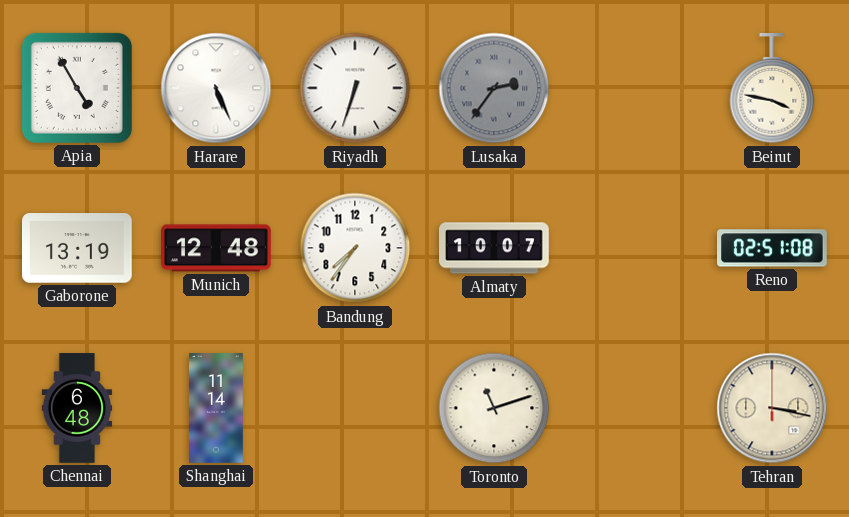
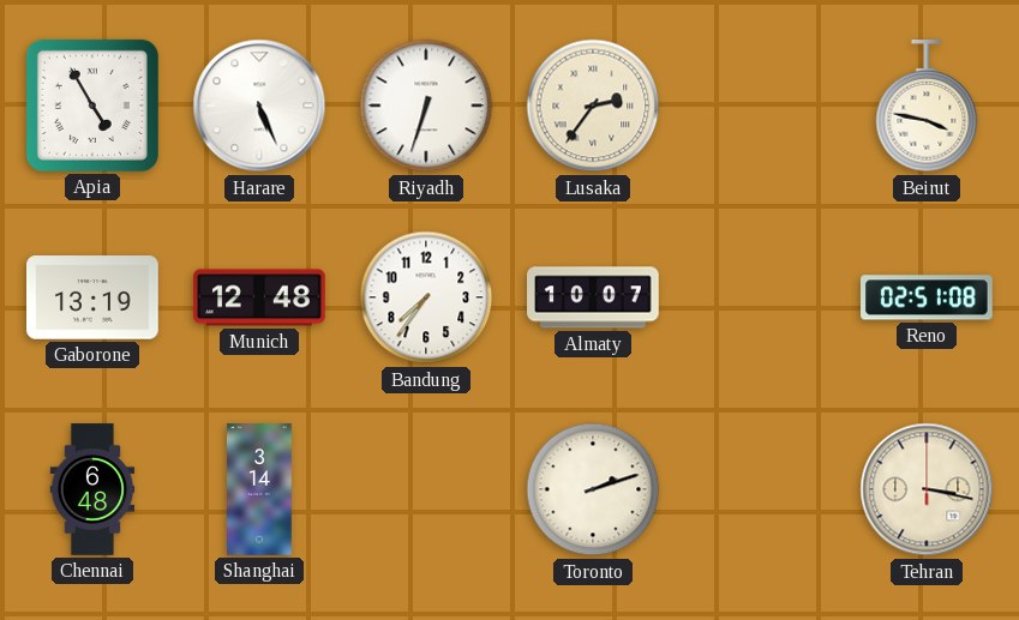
Lusaka dial: grey -> cream
Shanghai: 11:14 -> 3:14
Toronto: 11:12 -> 2:12
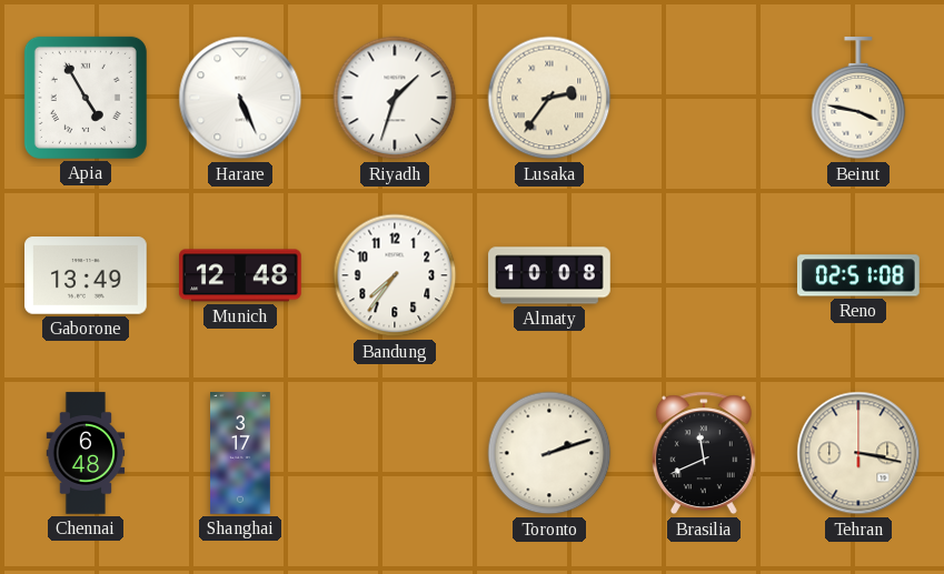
Riyadh: 6:33 -> 1:33
Gaborone: 13:19 -> 13:49
Almaty: 10:07 -> 10:08
Shanghai: 3:14 -> 3:17
Brasilia: none -> 11:41
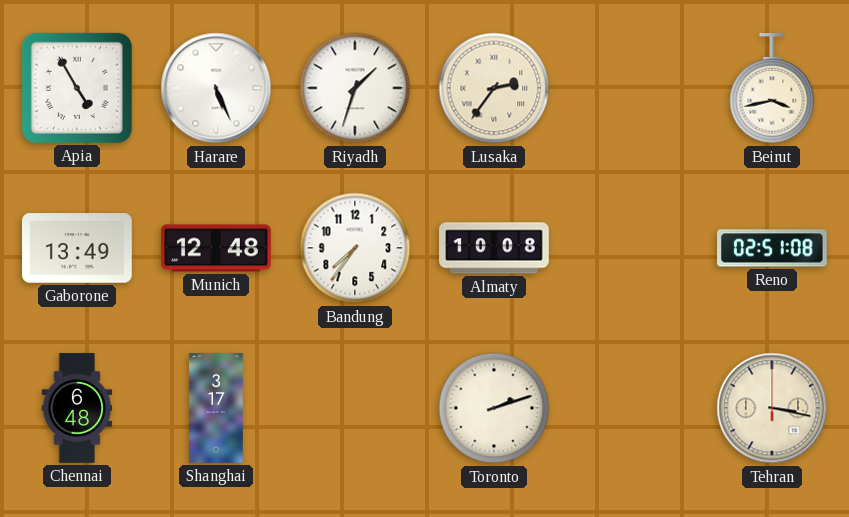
Beirut: 3:47 -> 3:43
Brasilia: 11:41 -> none
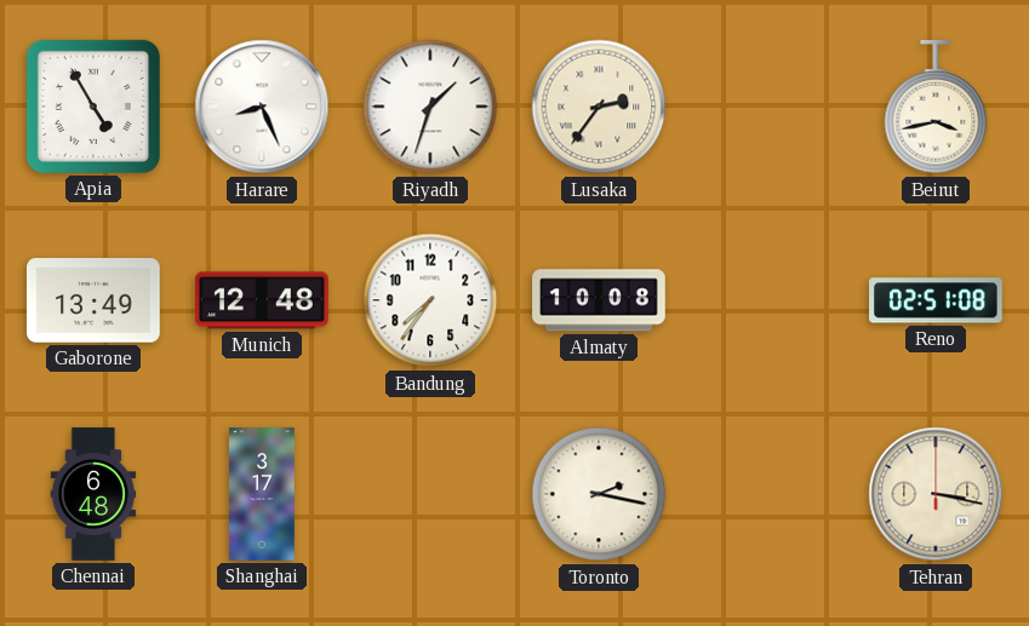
Harare: 5:26 -> 8:26
Toronto: 2:12 -> 2:17
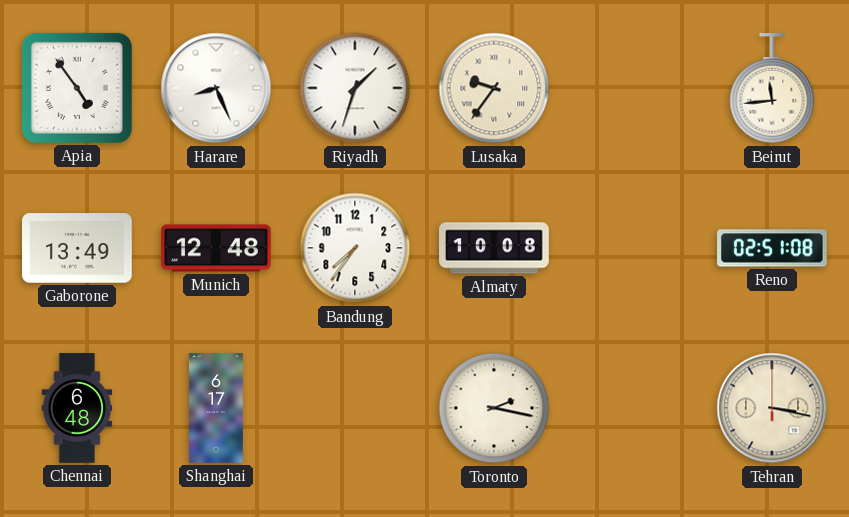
Apia: 4:55 -> 4:54
Lusaka: 2:36 -> 9:36
Beirut: 3:43 -> 11:44
Shanghai: 3:17 -> 6:17
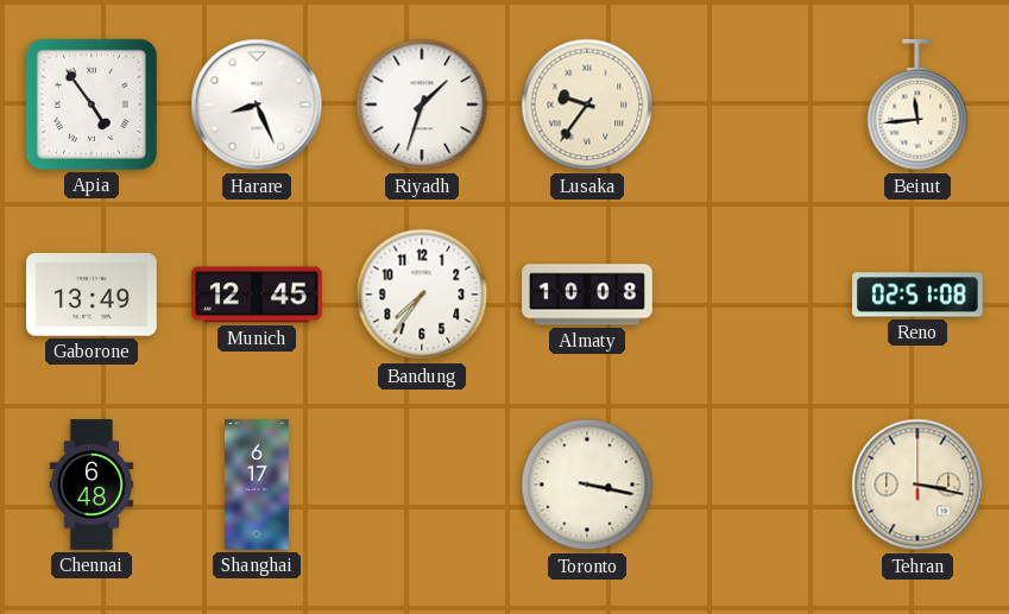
Munich: 12:48 -> 12:45
Toronto: 2:17 -> 3:17
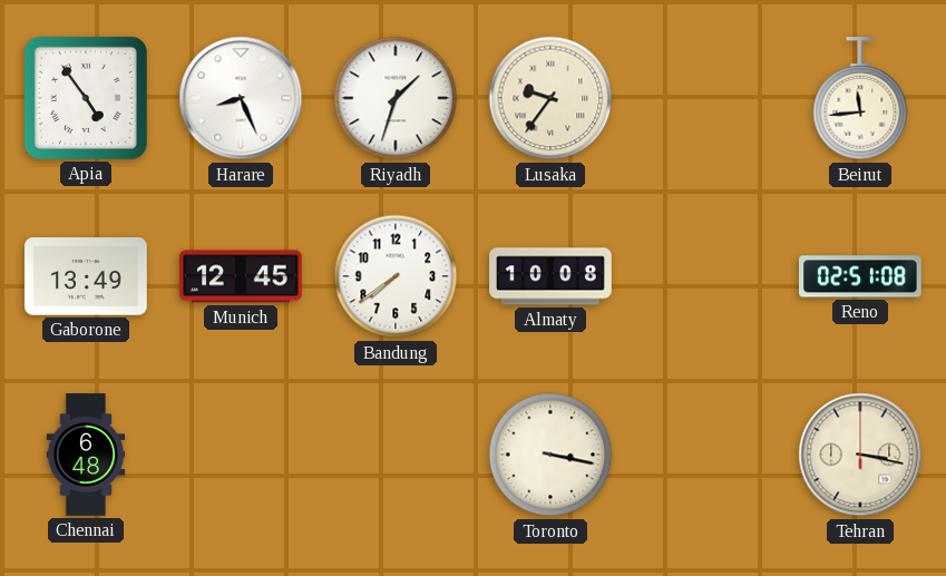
Bandung: 7:36 -> 7:39
Shanghai: 6:17 -> none
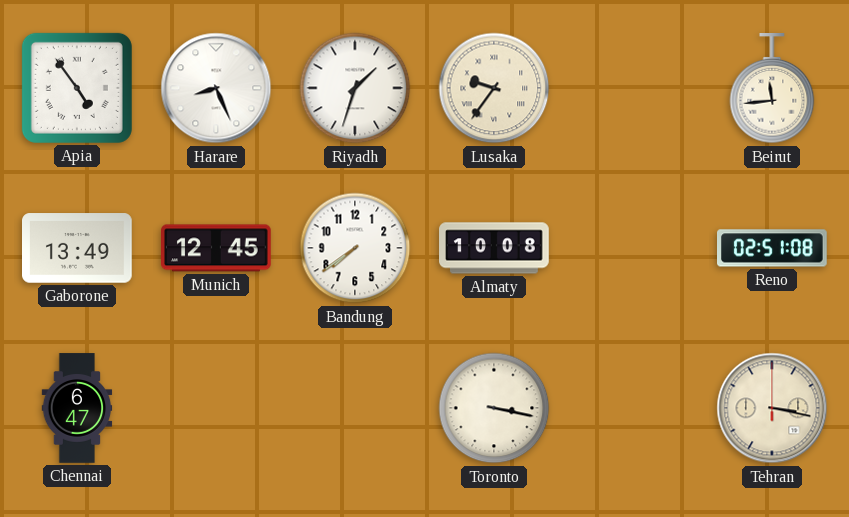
Chennai: 6:48 -> 6:47
